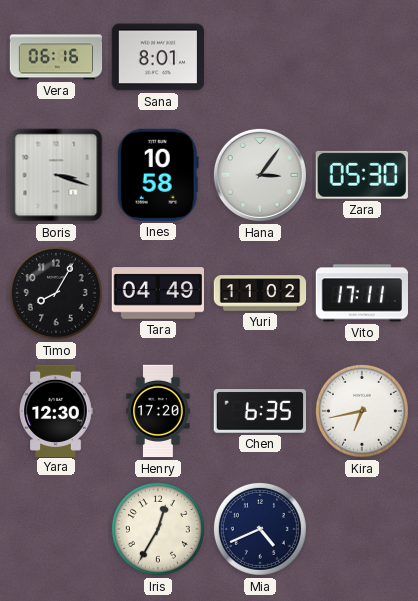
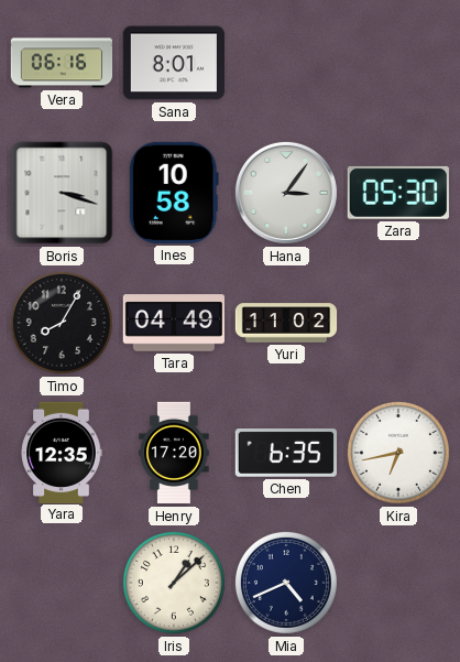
Vito: 17:11 -> none
Yara: 12:30 -> 12:35
Iris: 12:35 -> 1:08
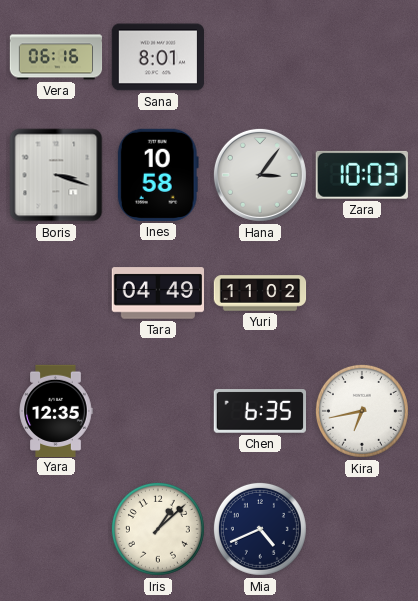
Zara: 05:30 -> 10:03
Timo: 8:05 -> none
Henry: 17:20 -> none
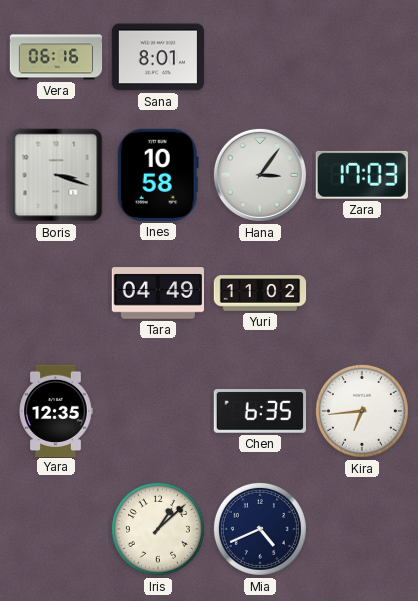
Zara: 10:03 -> 17:03
Kira: 6:43 -> 6:44
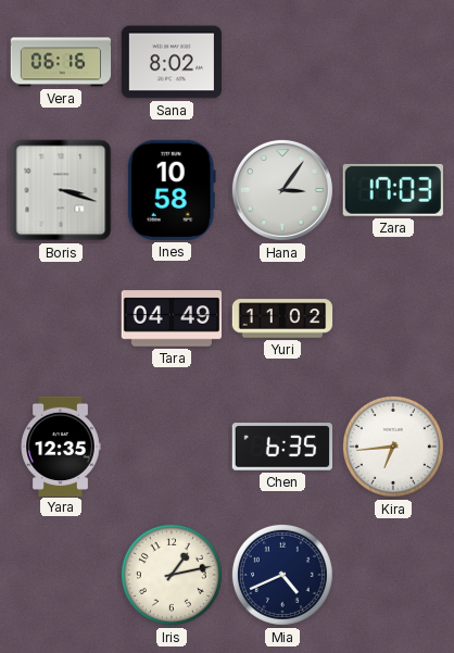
Sana: 8:01 -> 8:02
Iris: 1:08 -> 1:13
